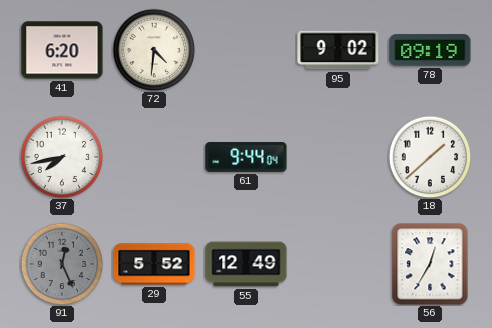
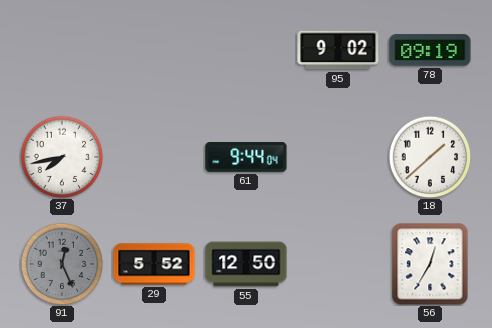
41: 6:20 -> none
72: 4:31 -> none
55: 12:49 -> 12:50
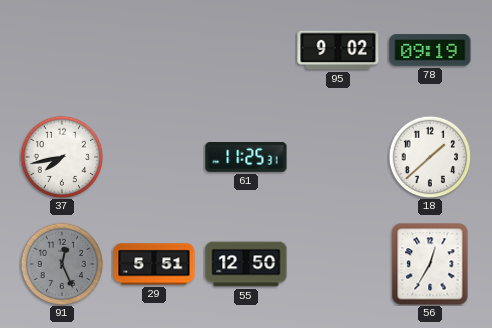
61: 9:44 -> 11:25
29: 5:52 -> 5:51
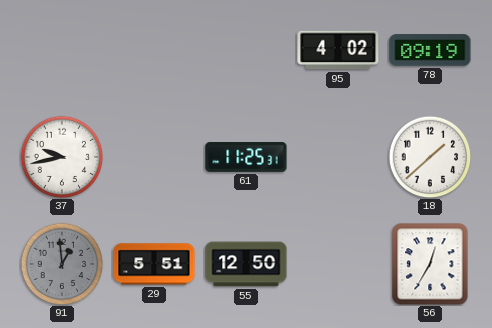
95: 9:02 -> 4:02
37: 7:43 -> 9:43
91: 12:26 -> 12:59
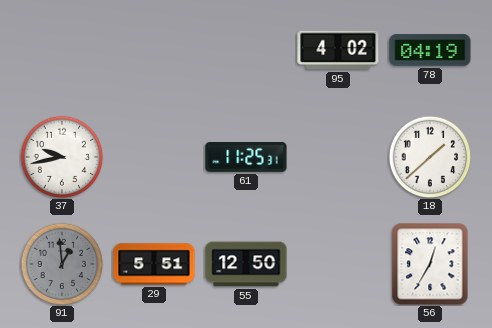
78: 09:19 -> 04:19
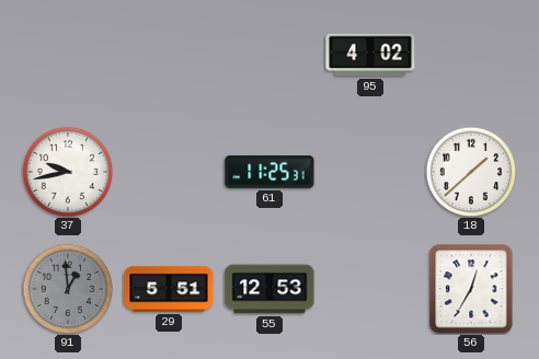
78: 04:19 -> none
55: 12:50 -> 12:53
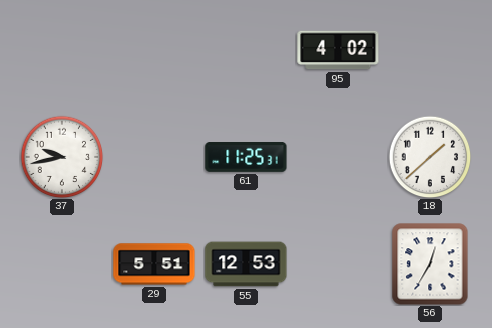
91: 12:59 -> none
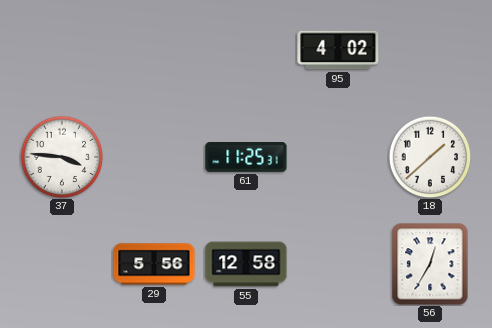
37: 9:43 -> 3:46
29: 5:51 -> 5:56
55: 12:53 -> 12:58
